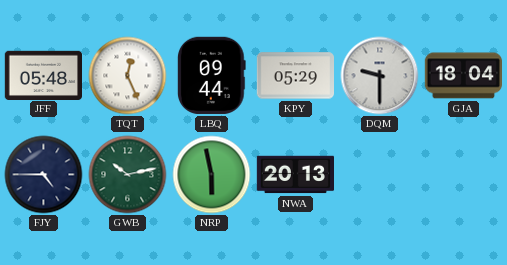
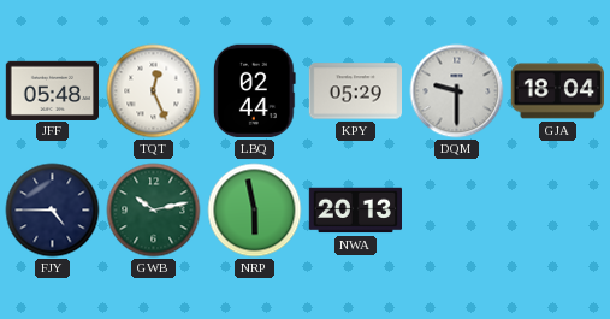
LBQ: 09:44 -> 02:44
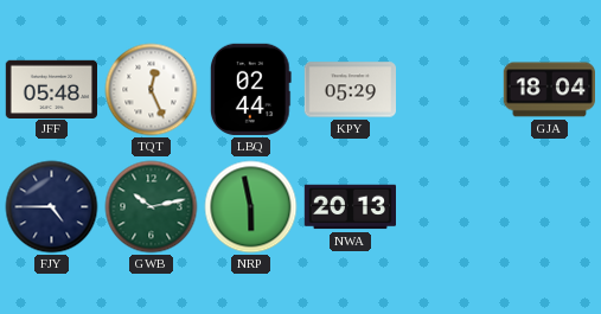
DQM: 9:30 -> none
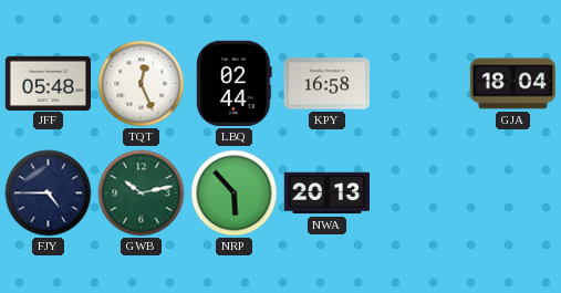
KPY: 05:29 -> 16:58
NRP: 5:58 -> 5:53
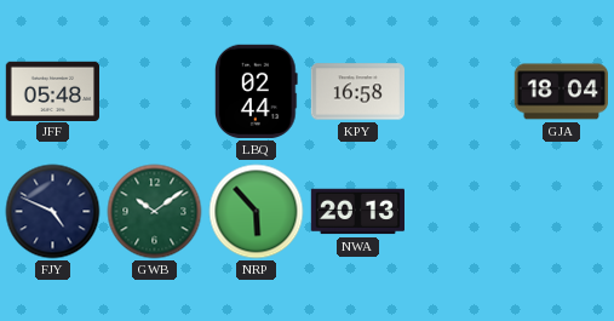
TQT: 12:26 -> none
FJY: 4:45 -> 4:49
GWB: 10:13 -> 10:09
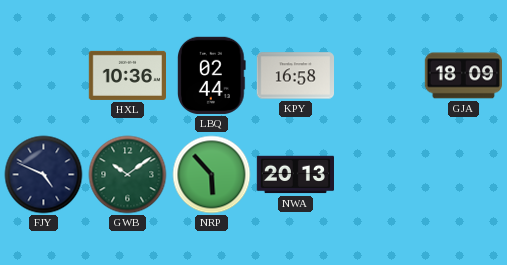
JFF: 05:48 -> none
HXL: none -> 10:36
GJA: 18:04 -> 18:09
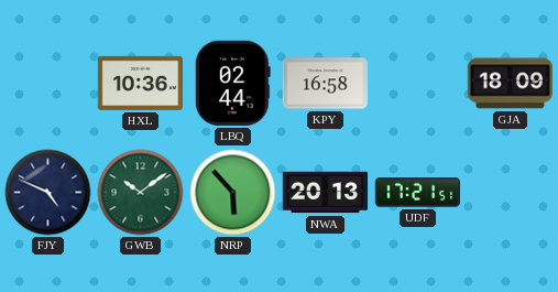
UDF: none -> 17:21
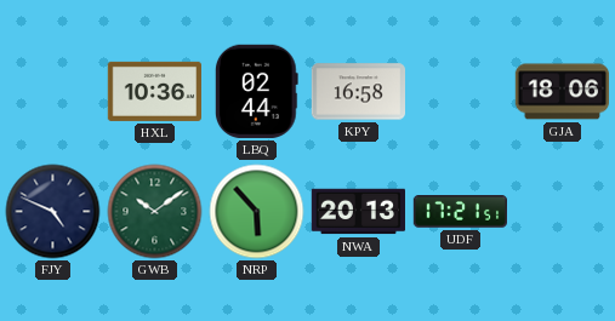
GJA: 18:09 -> 18:06
